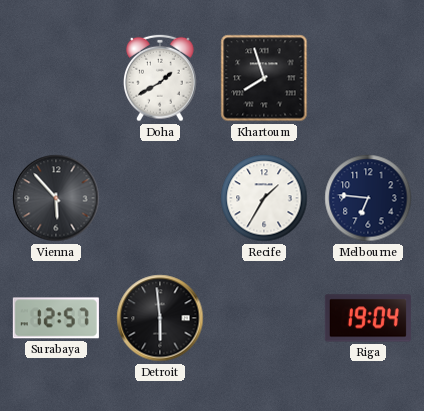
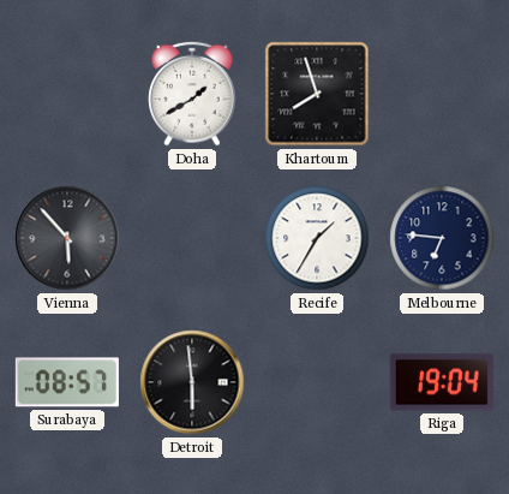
Surabaya: 12:57 -> 08:57
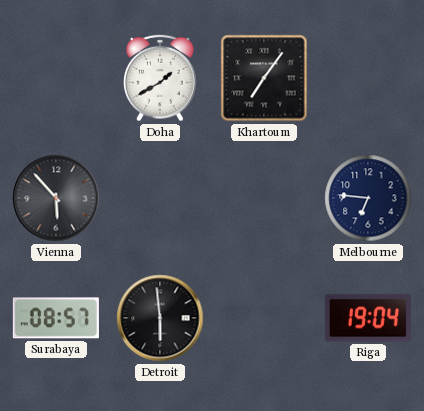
Khartoum: 7:57 -> 7:06
Recife: 1:35 -> none
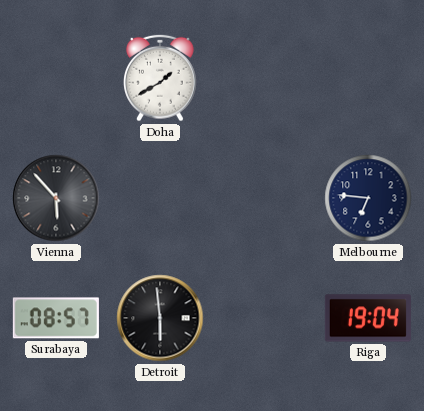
Khartoum: 7:06 -> none
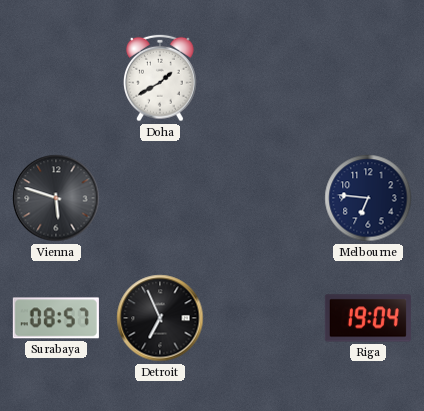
Vienna: 5:53 -> 5:48
Detroit: 5:59 -> 6:56
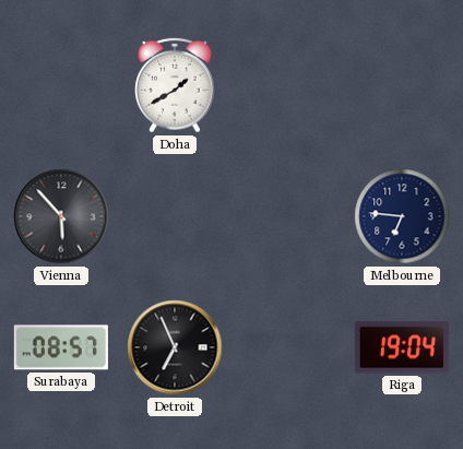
Vienna: 5:48 -> 5:53
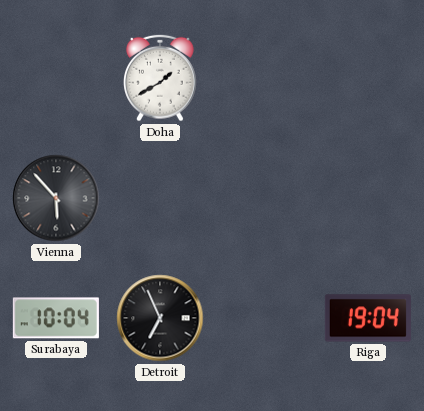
Melbourne: 6:46 -> none
Surabaya: 08:57 -> 10:04
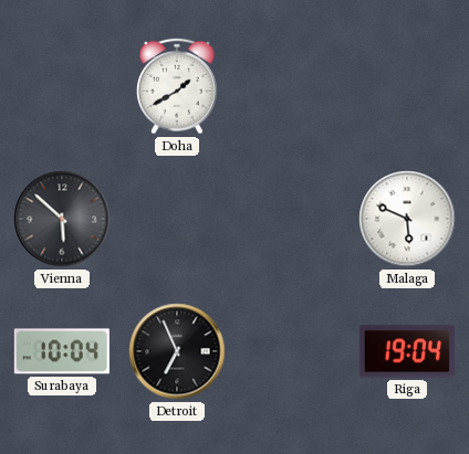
Vienna: 5:53 -> 5:52
Malaga: none -> 5:49
